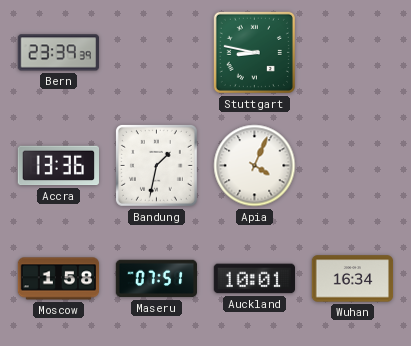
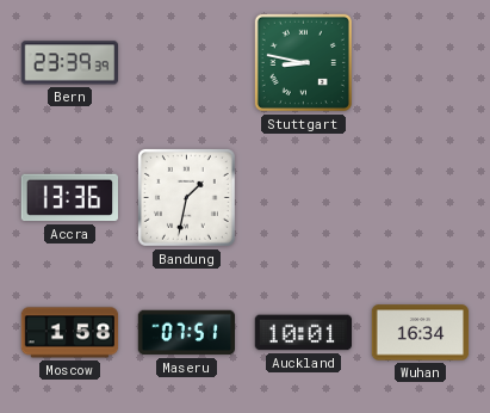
Apia: 4:04 -> none
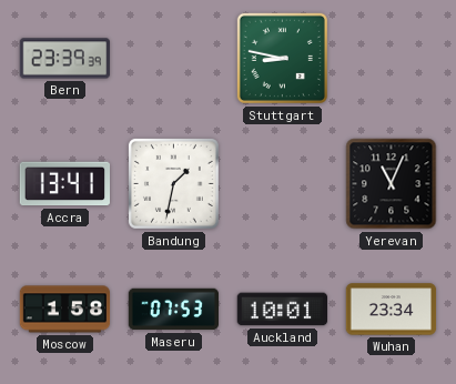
Accra: 13:36 -> 13:41
Yerevan: none -> 11:04
Maseru: 07:51 -> 07:53
Wuhan: 16:34 -> 23:34
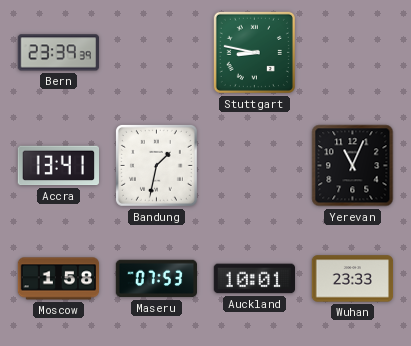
Wuhan: 23:34 -> 23:33
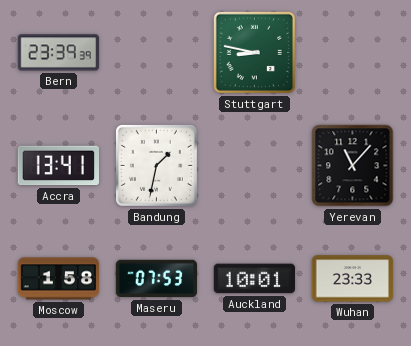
Yerevan: 11:04 -> 11:07
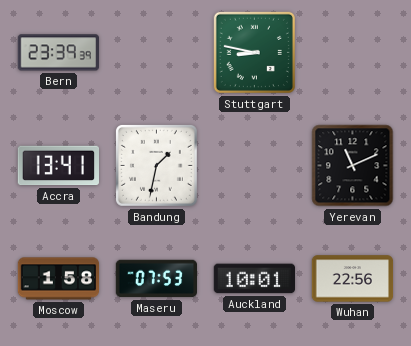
Yerevan: 11:07 -> 11:11
Wuhan: 23:33 -> 22:56
